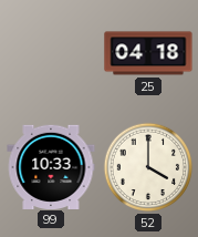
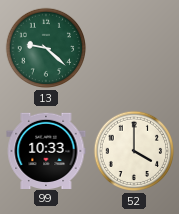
13: none -> 9:22
25: 04:18 -> none
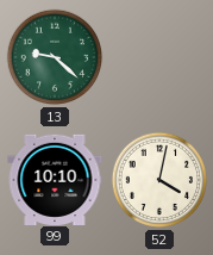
99: 10:33 -> 10:10
52: 4:00 -> 4:02
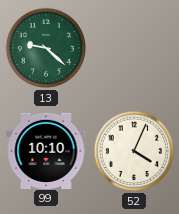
52: 4:02 -> 4:04
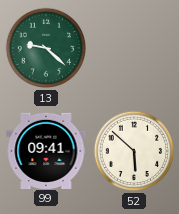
99: 10:10 -> 09:41
52: 4:04 -> 5:52
